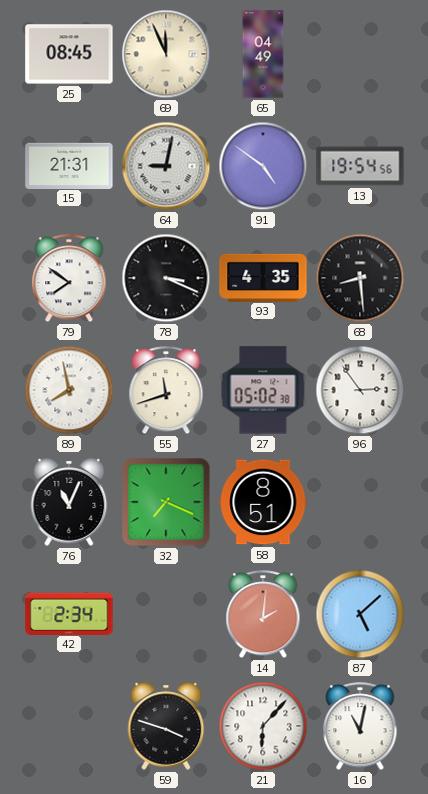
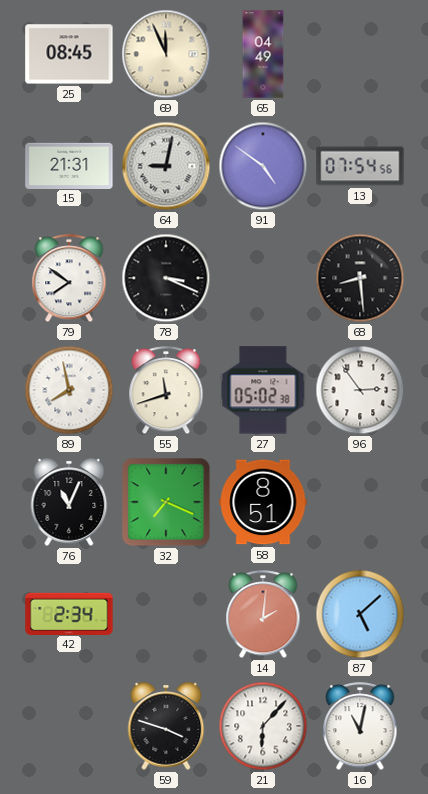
13: 19:54 -> 07:54
93: 4:35 -> none
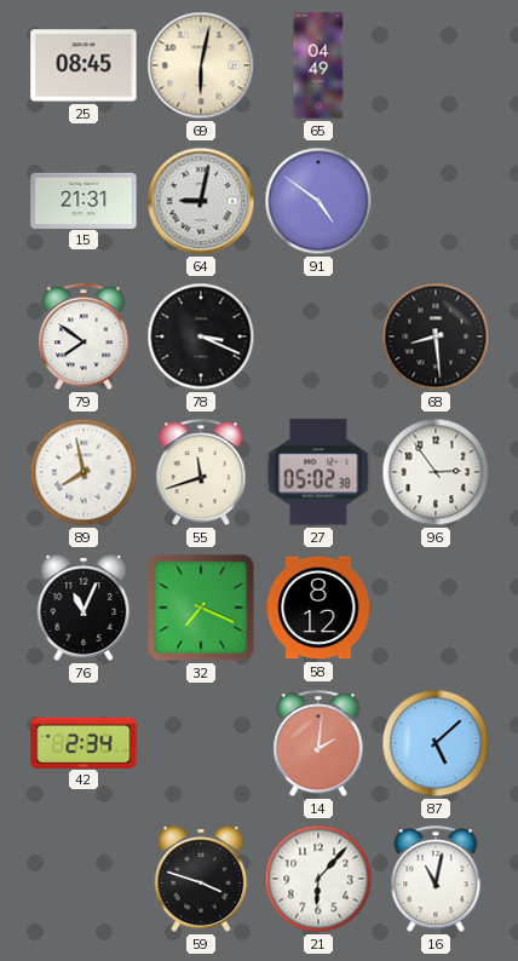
69: 11:56 -> 6:02
13: 07:54 -> none
58: 8:51 -> 8:12
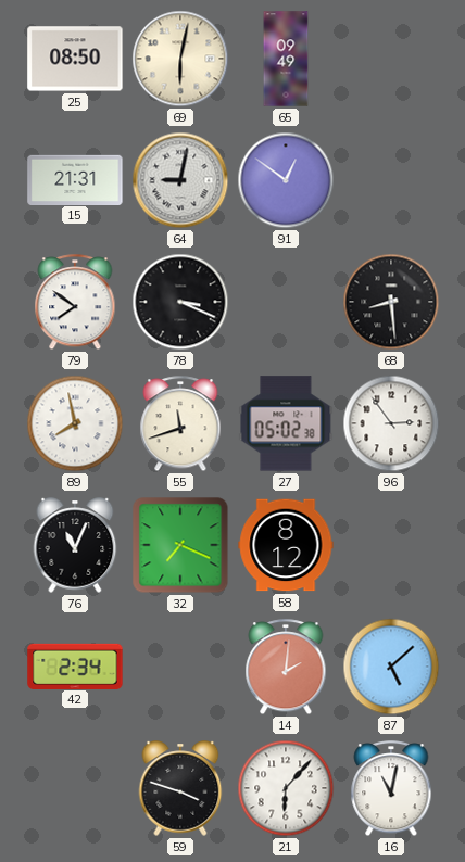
25: 08:45 -> 08:50
65: 04:49 -> 09:49
91: 4:51 -> 12:51
